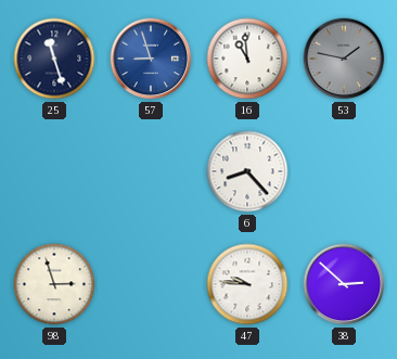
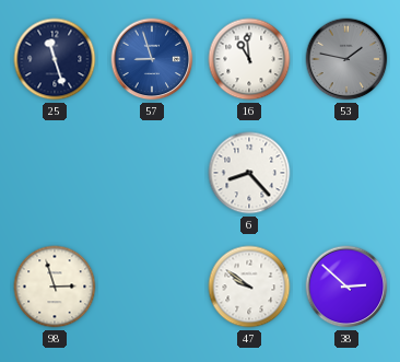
47: 9:46 -> 9:51
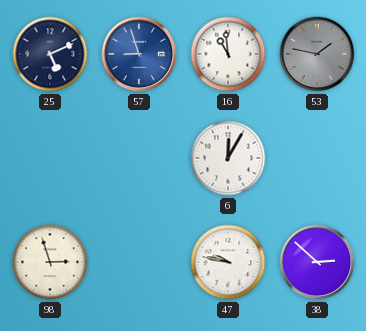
25: 11:27 -> 5:11
6: 8:23 -> 12:05
47: 9:51 -> 9:47
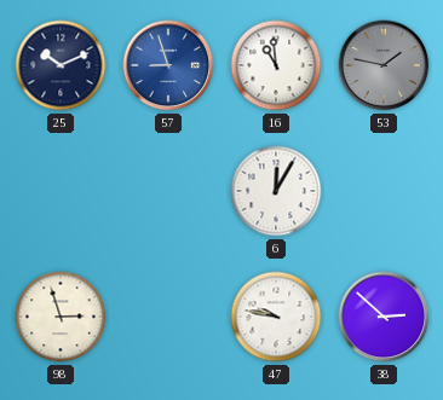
25: 5:11 -> 10:11
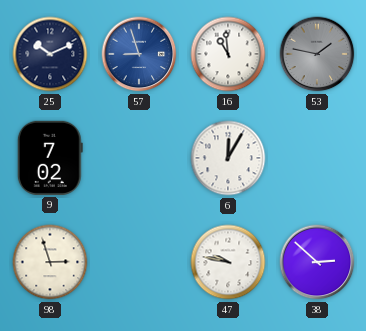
9: none -> 7:02
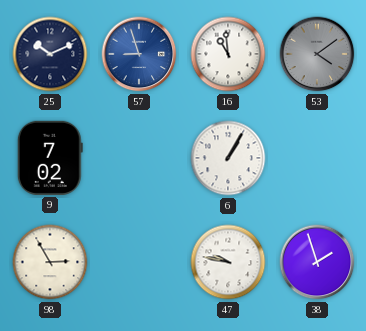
53: 1:47 -> 4:09
6: 12:05 -> 1:05
98: 2:57 -> 2:55
38: 2:52 -> 1:57
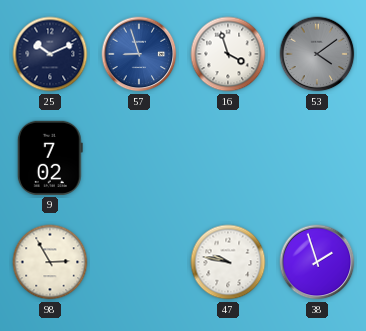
16: 10:59 -> 3:57
6: 1:05 -> none
